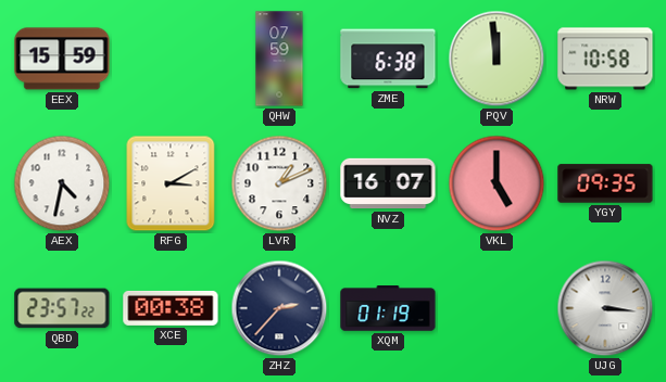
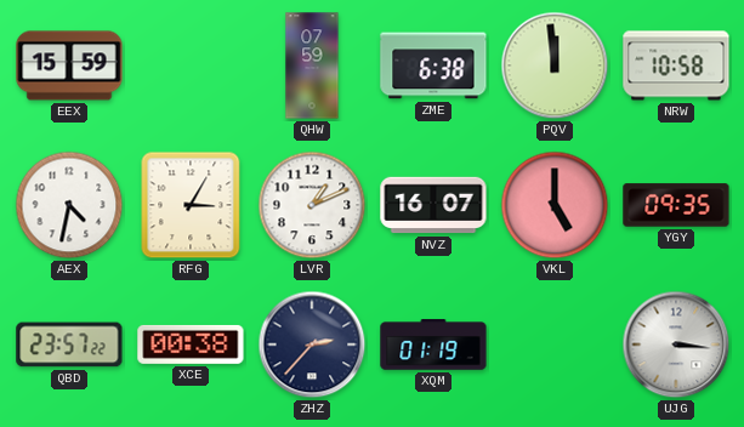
RFG: 3:10 -> 3:05
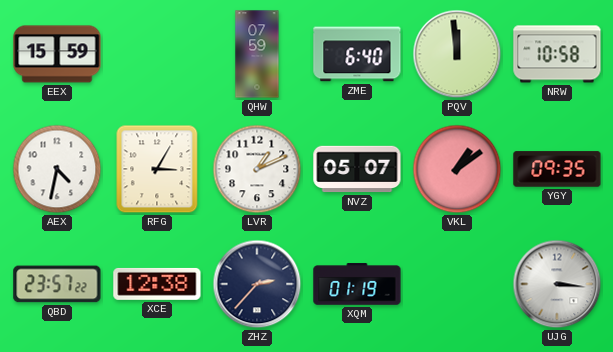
ZME: 6:38 -> 6:40
NVZ: 16:07 -> 05:07
VKL: 5:00 -> 1:09
XCE: 00:38 -> 12:38
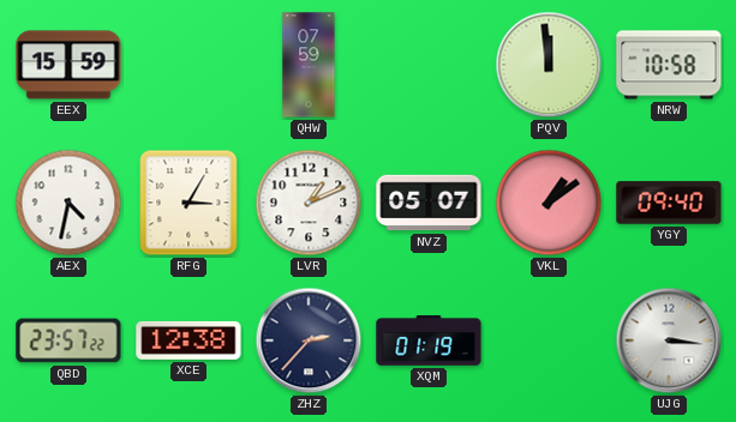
ZME: 6:40 -> none
YGY: 09:35 -> 09:40
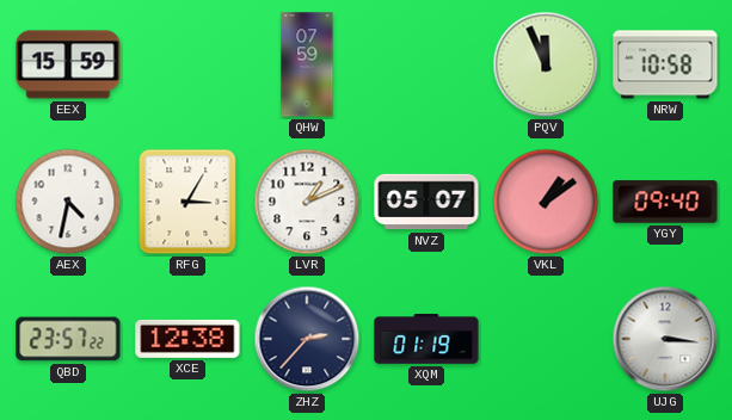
PQV: 11:59 -> 11:56
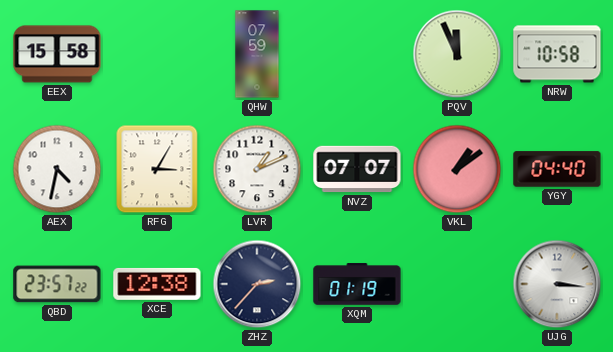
EEX: 15:59 -> 15:58
NVZ: 05:07 -> 07:07
YGY: 09:40 -> 04:40
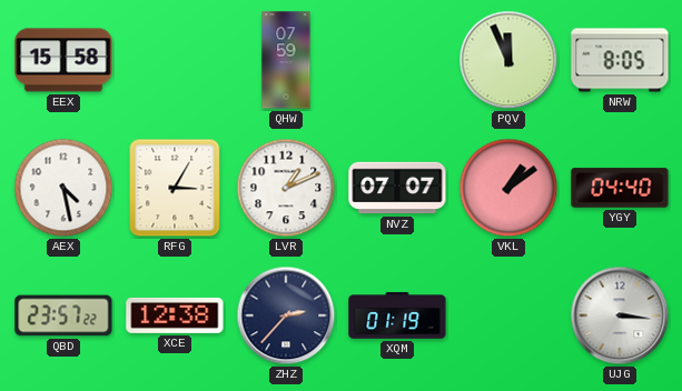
NRW: 10:58 -> 8:05
AEX: 4:32 -> 4:28
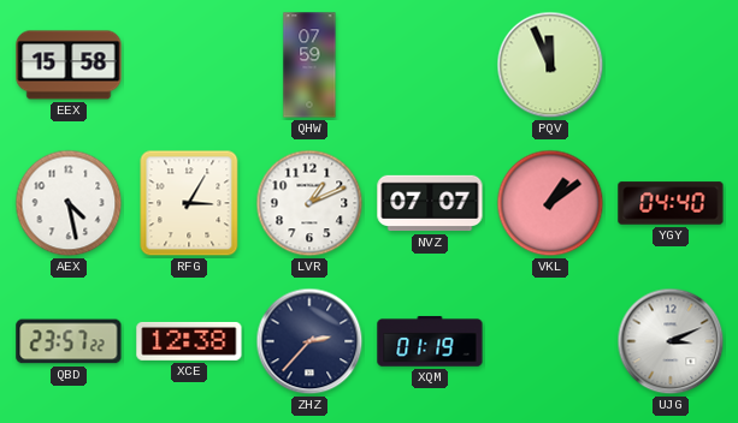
NRW: 8:05 -> none
UJG: 3:16 -> 3:11
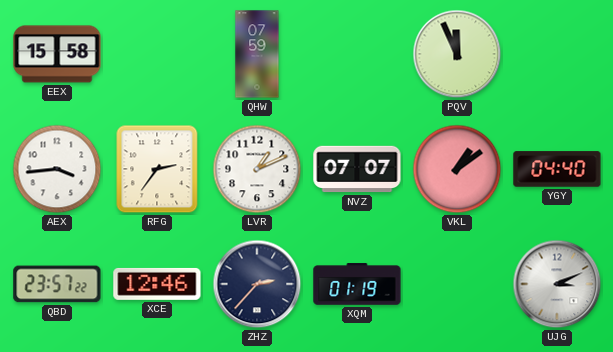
AEX: 4:28 -> 3:44
RFG: 3:05 -> 2:36
XCE: 12:38 -> 12:46
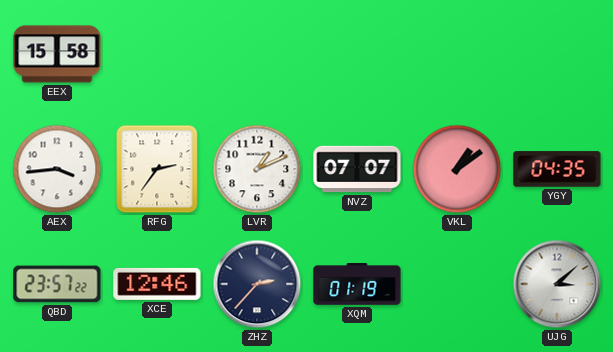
QHW: 07:59 -> none
PQV: 11:56 -> none
YGY: 04:40 -> 04:35
UJG: 3:11 -> 3:08
